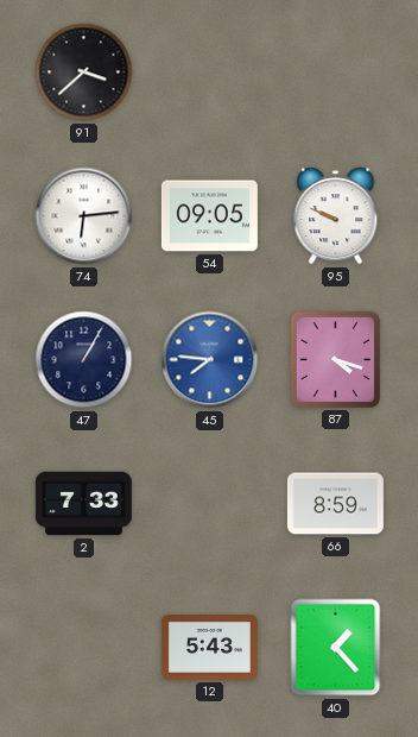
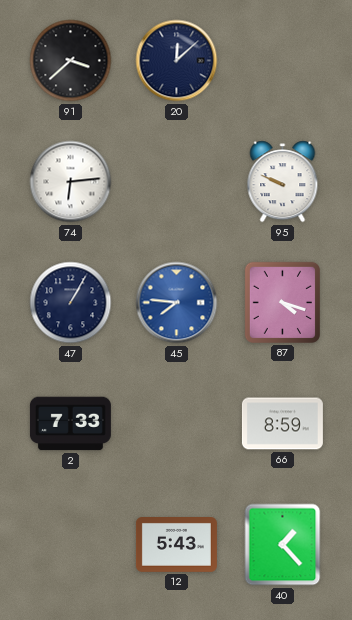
20: none -> 12:08
54: 09:05 -> none
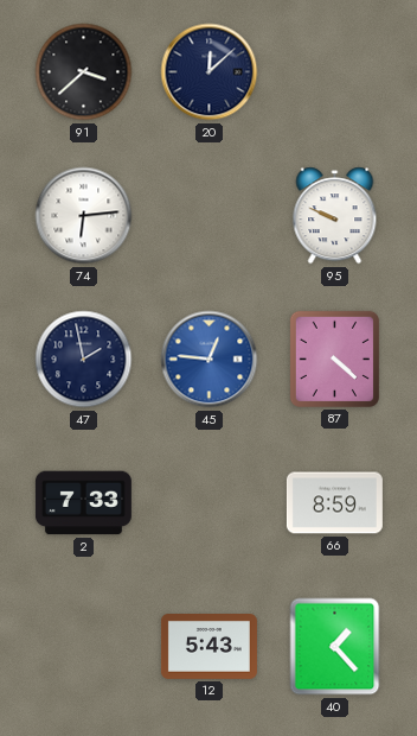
47: 1:05 -> 1:58
45: 7:46 -> 12:46
87: 4:18 -> 4:22
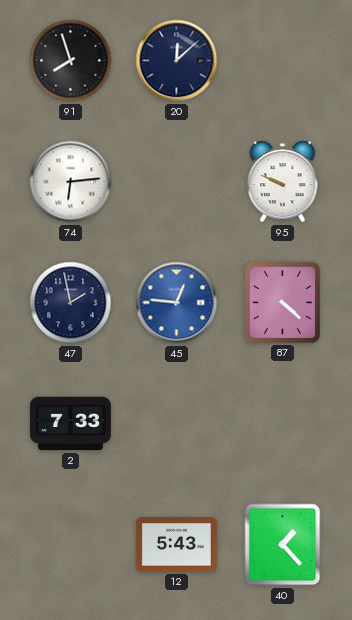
91: 3:38 -> 7:57
66: 8:59 -> none
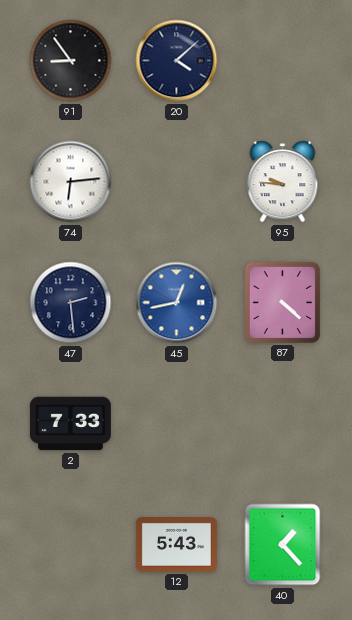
91: 7:57 -> 8:54
20: 12:08 -> 4:08
95: 9:49 -> 9:46
47: 1:58 -> 2:29
45: 12:46 -> 12:43
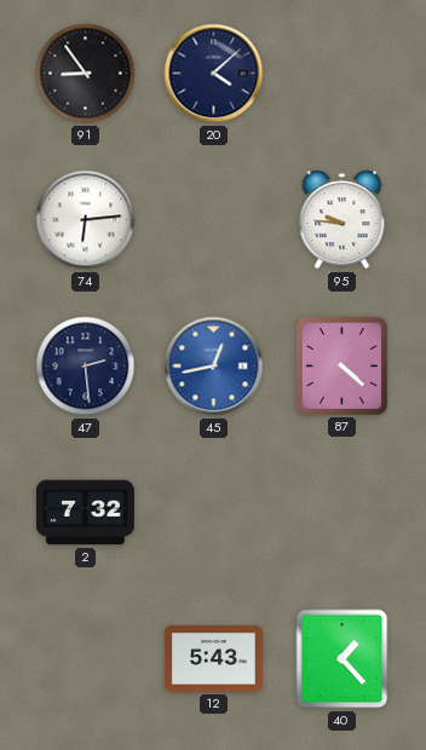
2: 7:33 -> 7:32
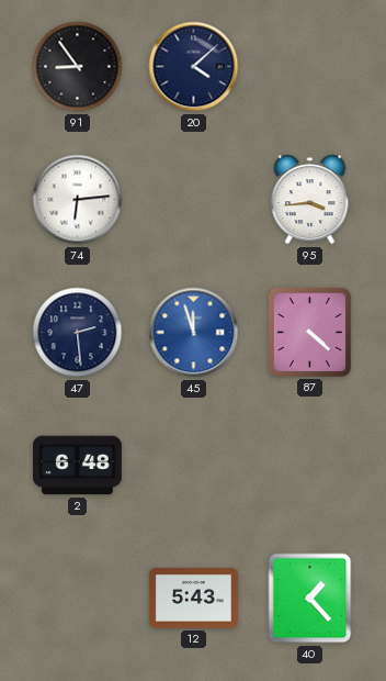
95: 9:46 -> 3:44
45: 12:43 -> 11:57
2: 7:32 -> 6:48
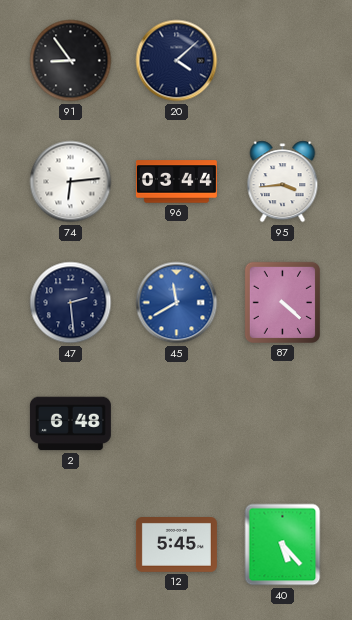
96: none -> 03:44
45: 11:57 -> 11:40
12: 5:43 -> 5:45
40: 1:23 -> 5:23
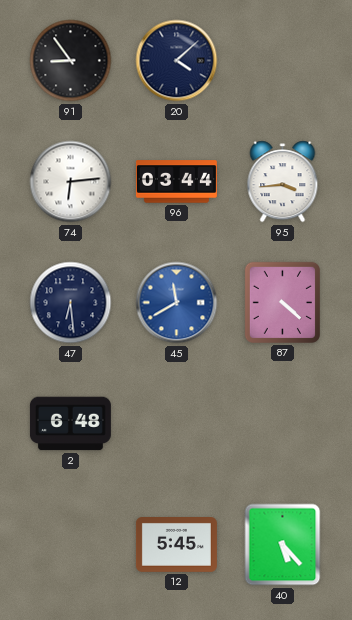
47: 2:29 -> 6:29
